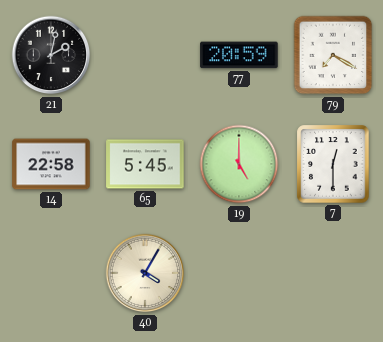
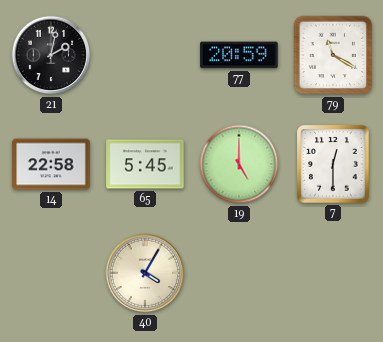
79: 7:20 -> 11:20
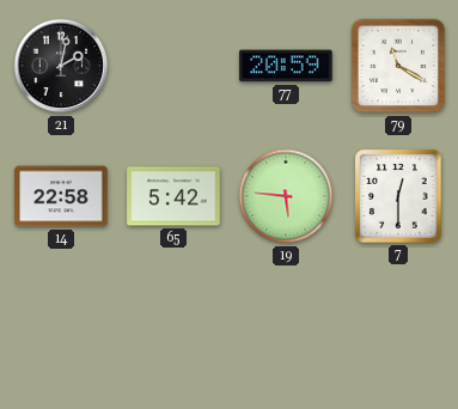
65: 5:45 -> 5:42
19: 5:00 -> 5:46
40: 4:05 -> none
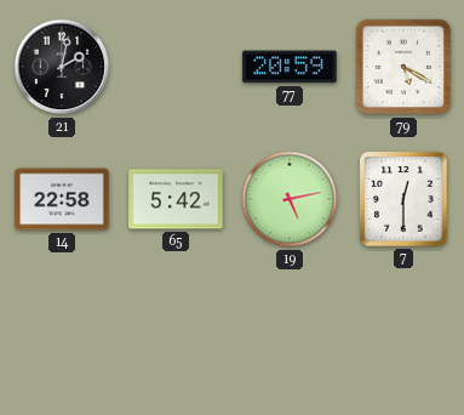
79: 11:20 -> 5:20
19: 5:46 -> 5:13
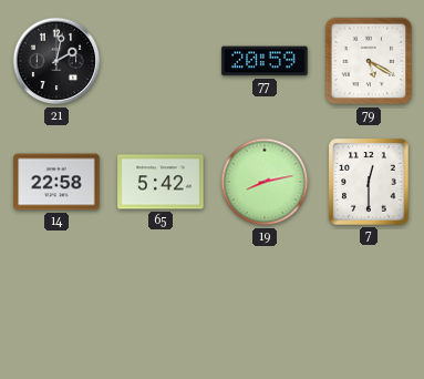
19: 5:13 -> 8:13
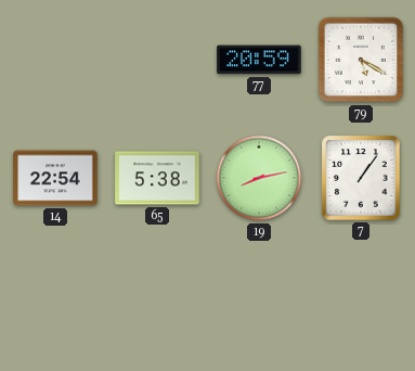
21: 2:02 -> none
14: 22:58 -> 22:54
65: 5:42 -> 5:38
7: 12:30 -> 1:06
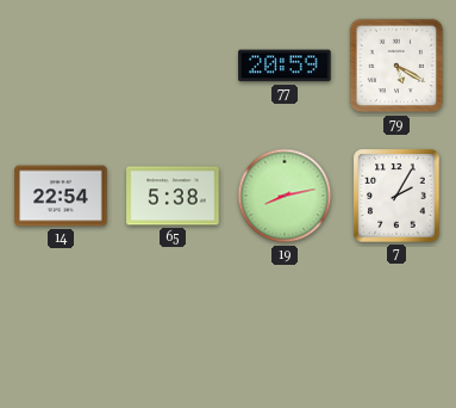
7: 1:06 -> 2:05
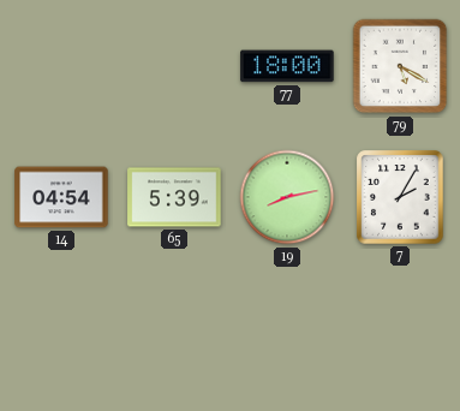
77: 20:59 -> 18:00
14: 22:54 -> 04:54
65: 5:38 -> 5:39
